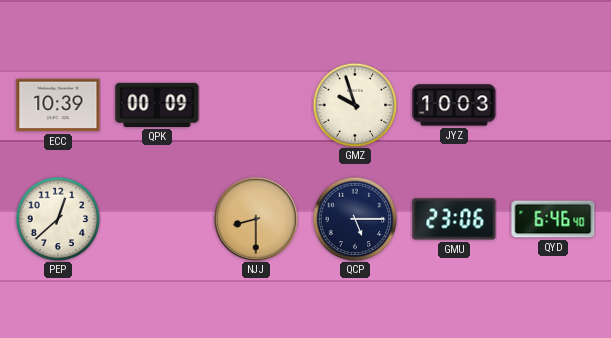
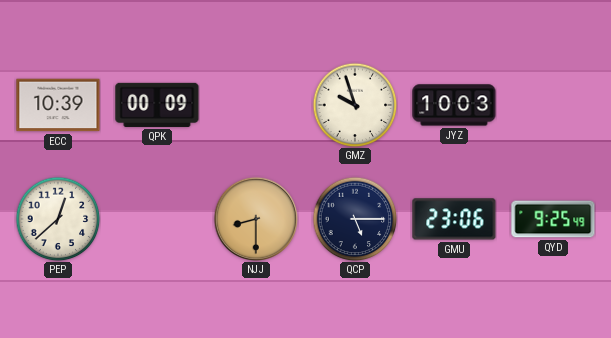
QYD: 6:46 -> 9:25
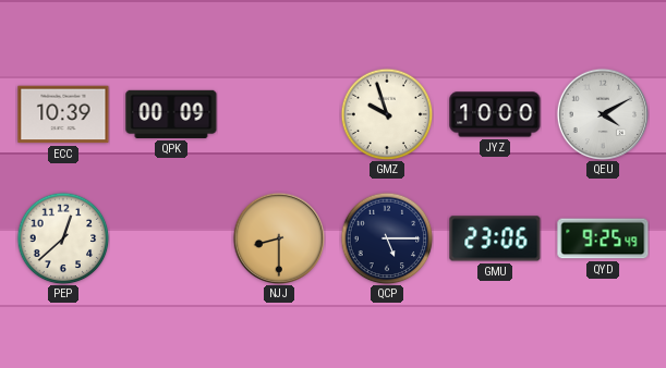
JYZ: 10:03 -> 10:00
QEU: none -> 4:10
